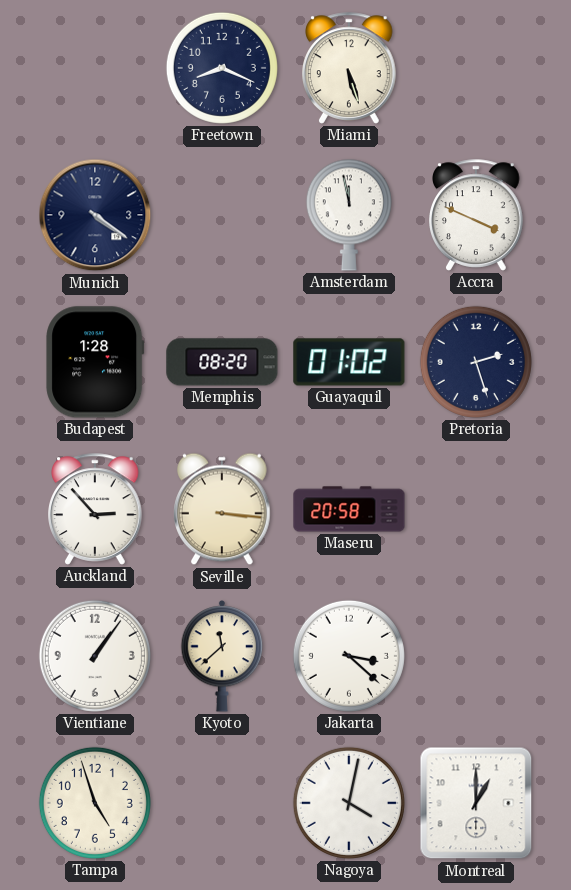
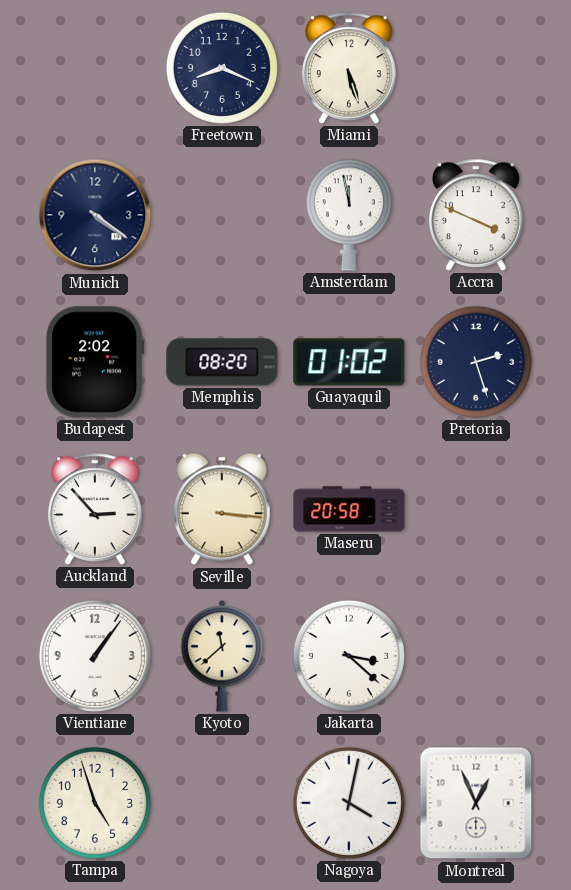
Budapest: 1:28 -> 2:02
Montreal: 1:00 -> 12:56
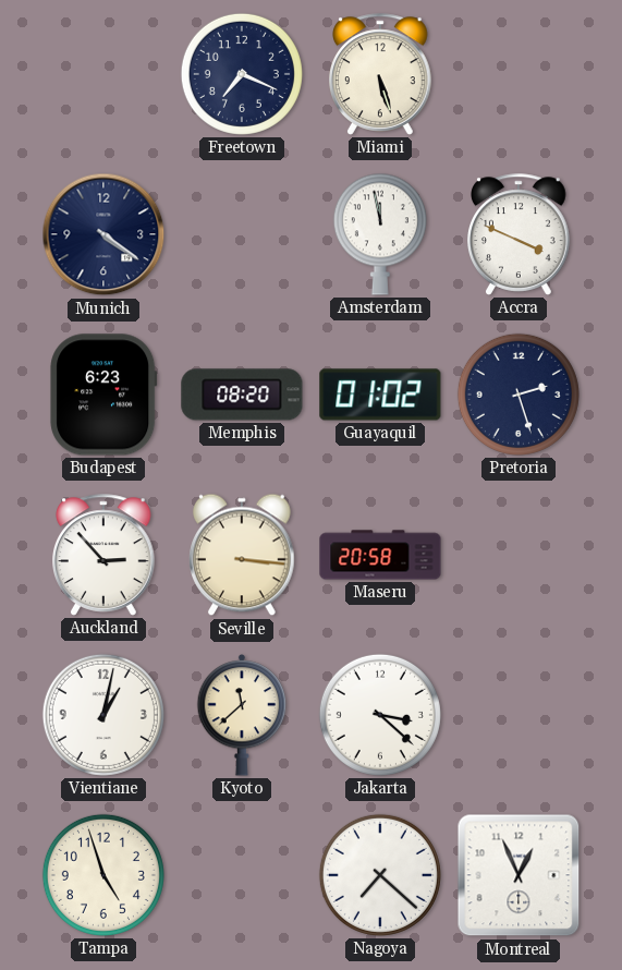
Freetown: 8:19 -> 7:19
Budapest: 2:02 -> 6:23
Vientiane: 1:06 -> 1:02
Nagoya: 4:02 -> 7:22
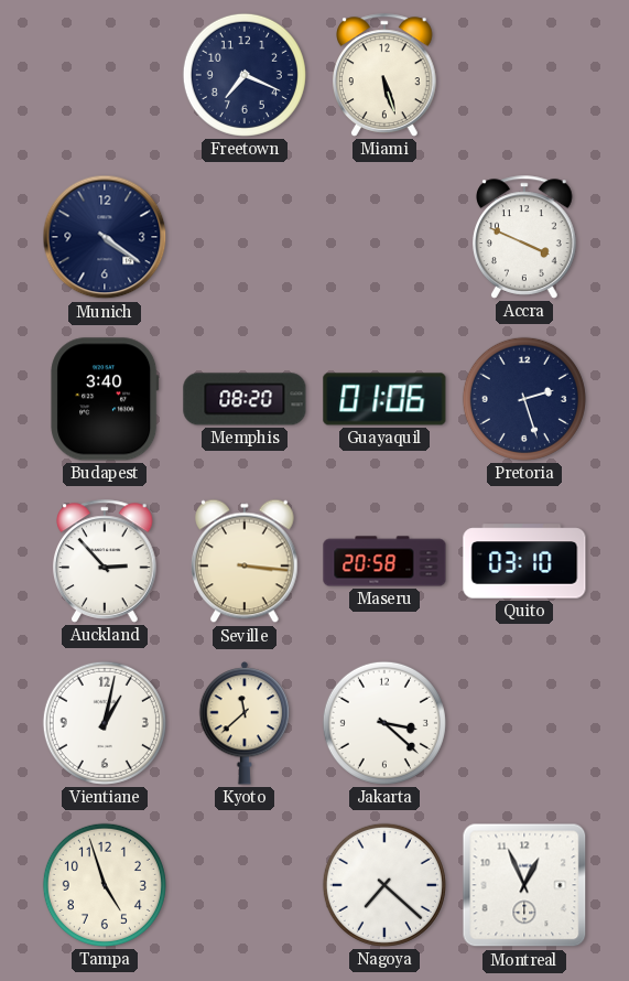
Amsterdam: 11:58 -> none
Budapest: 6:23 -> 3:40
Guayaquil: 01:02 -> 01:06
Quito: none -> 03:10
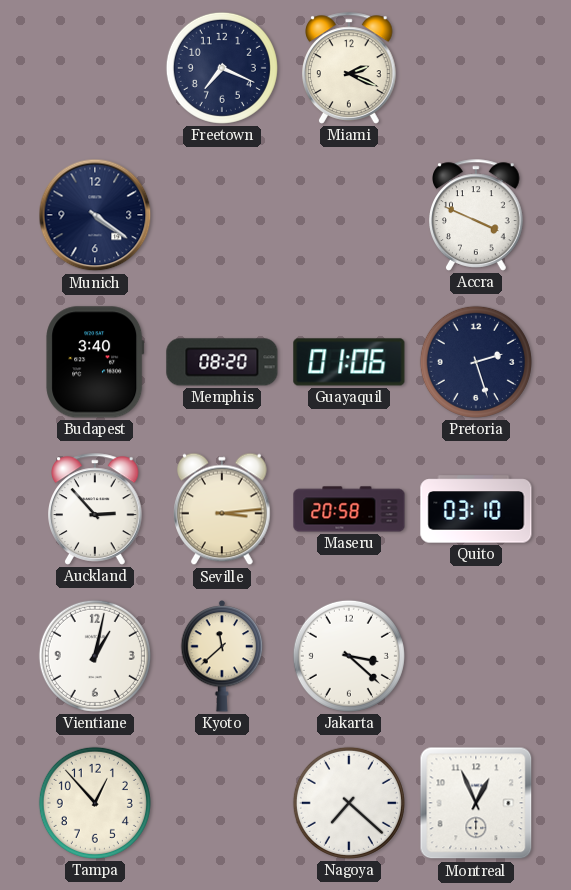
Miami: 5:27 -> 2:19
Seville: 3:16 -> 3:14
Tampa: 4:57 -> 12:53
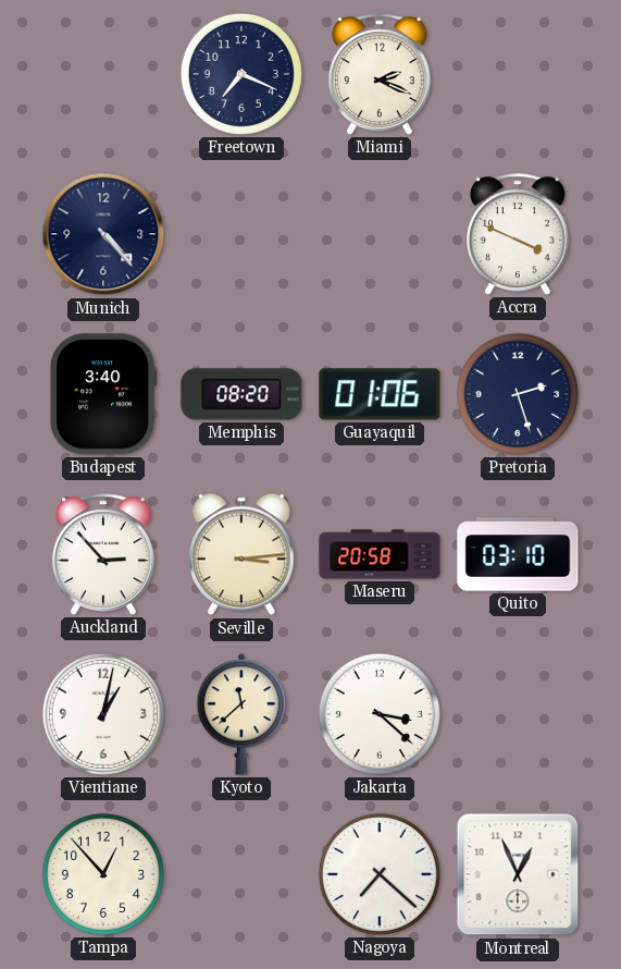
Munich: 4:21 -> 4:23
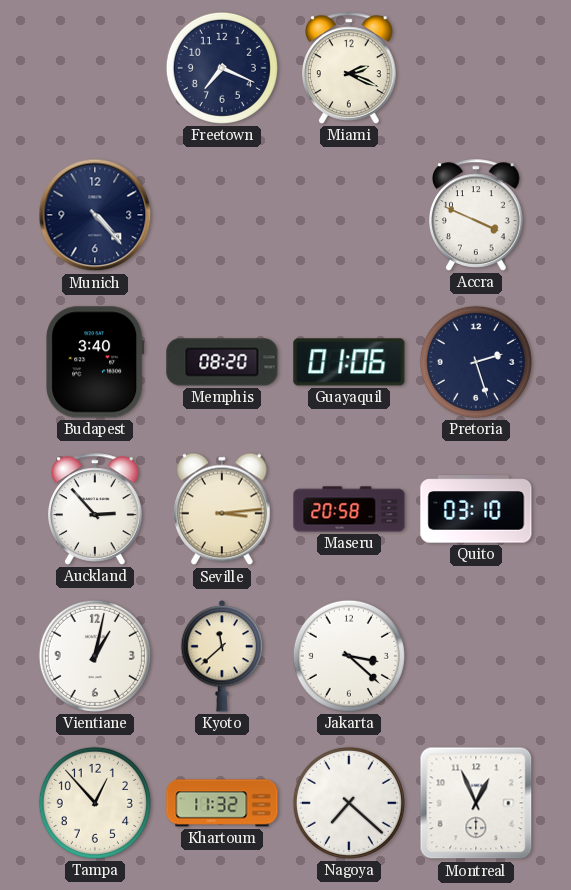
Khartoum: none -> 11:32
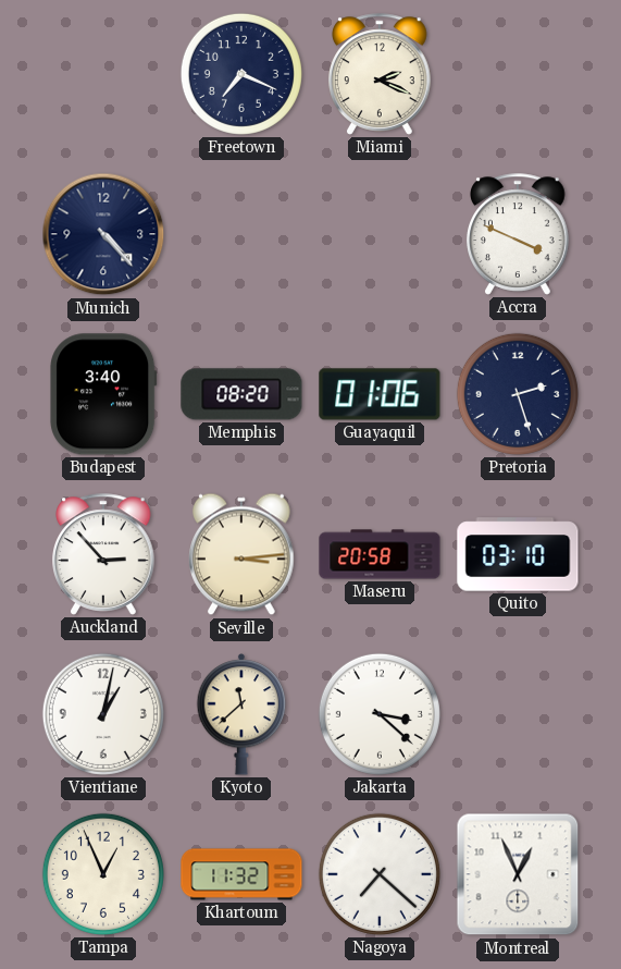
Tampa: 12:53 -> 12:56
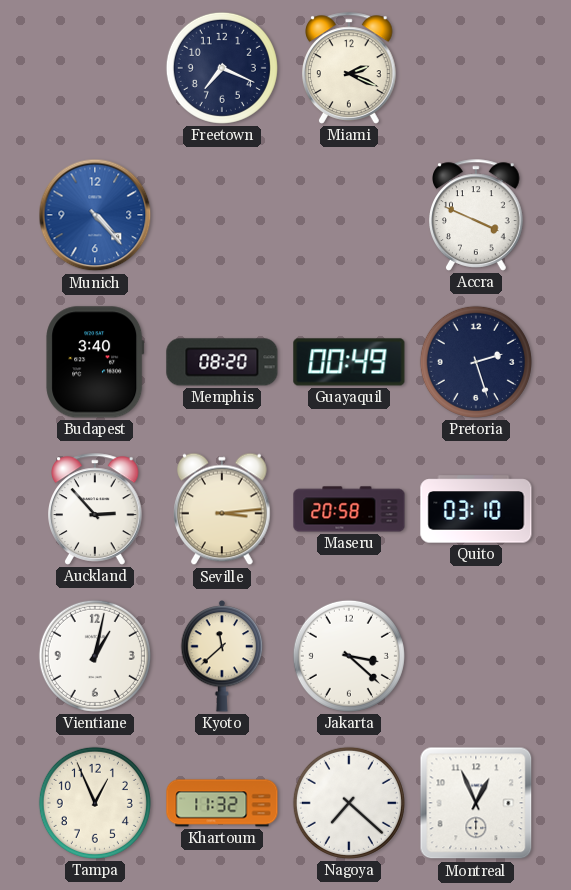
Munich dial: navy -> blue
Guayaquil: 01:06 -> 00:49
